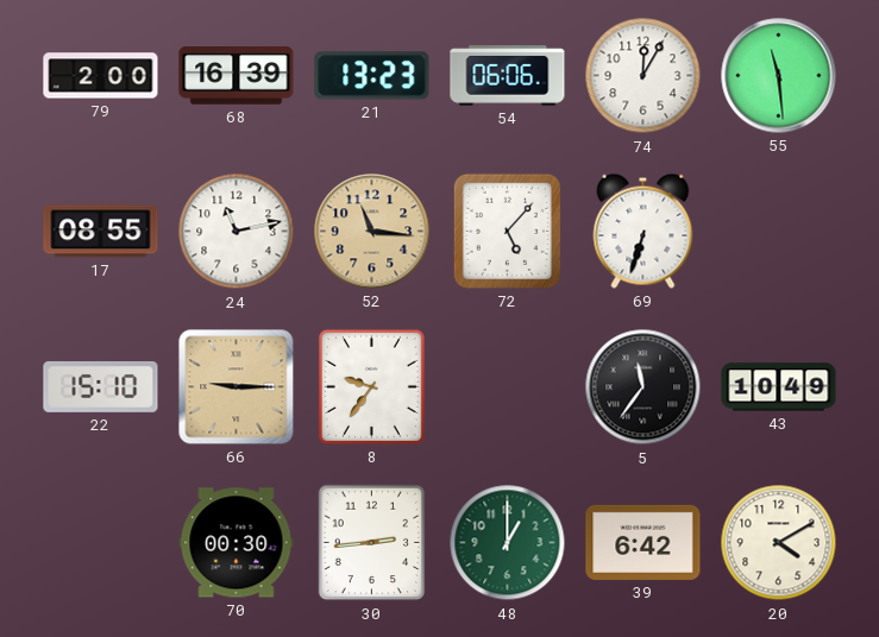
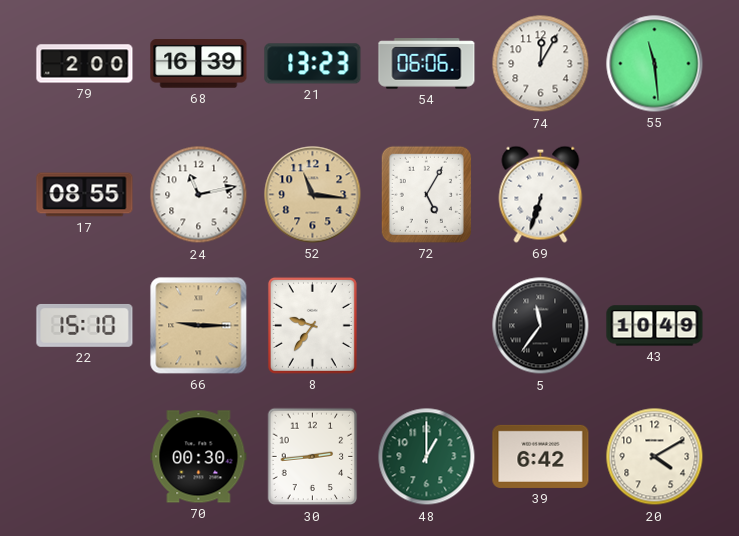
72: 5:07 -> 5:05
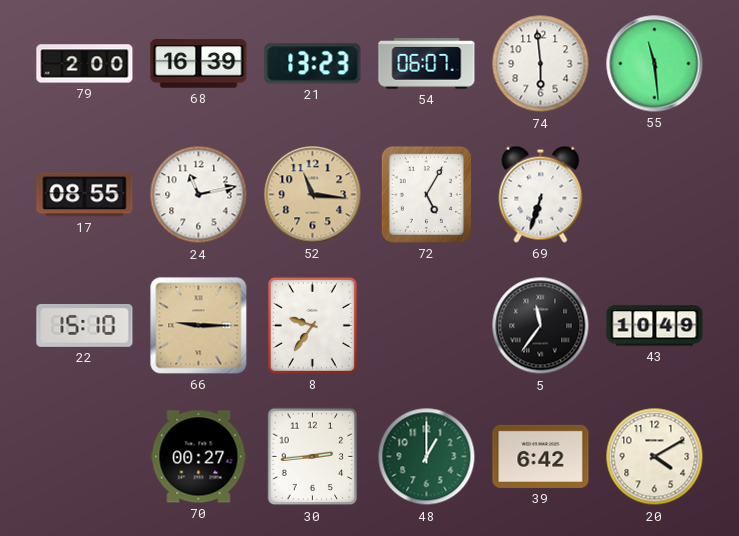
54: 06:06 -> 06:07
74: 12:05 -> 5:59
70: 00:30 -> 00:27
